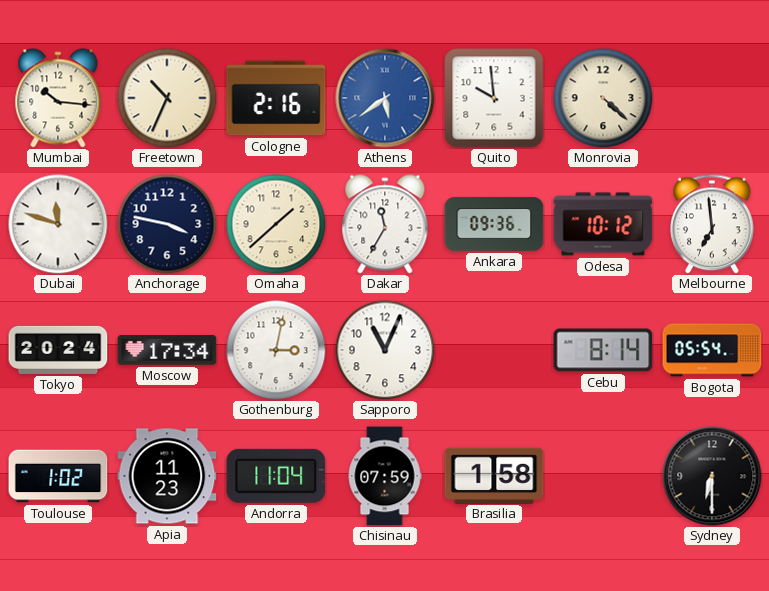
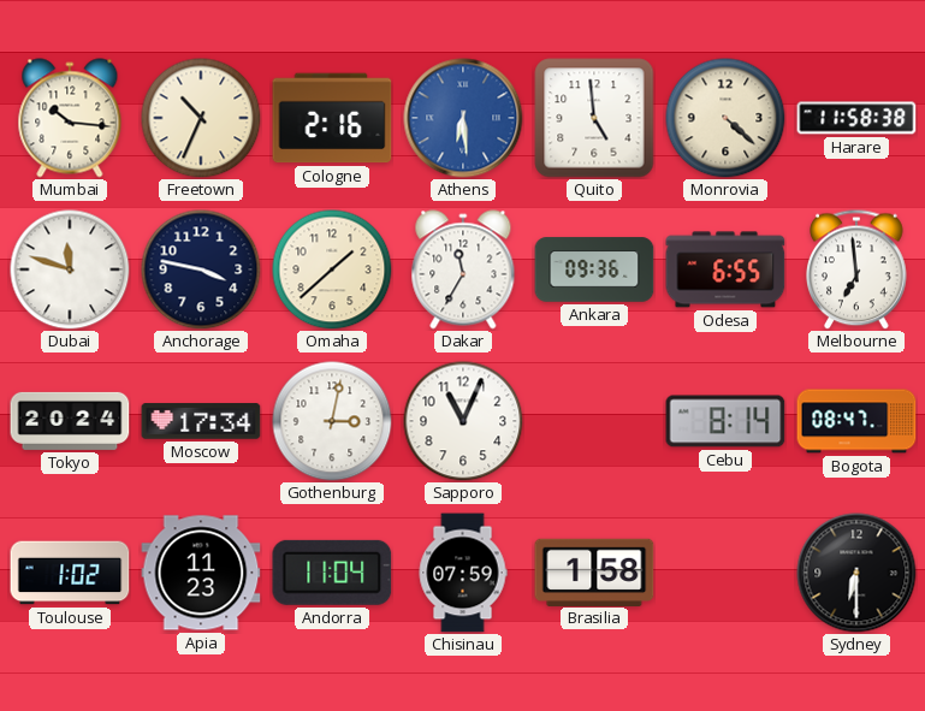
Athens: 5:39 -> 6:29
Quito: 9:59 -> 4:59
Harare: none -> 11:58
Odesa: 10:12 -> 6:55
Bogota: 05:54 -> 08:47
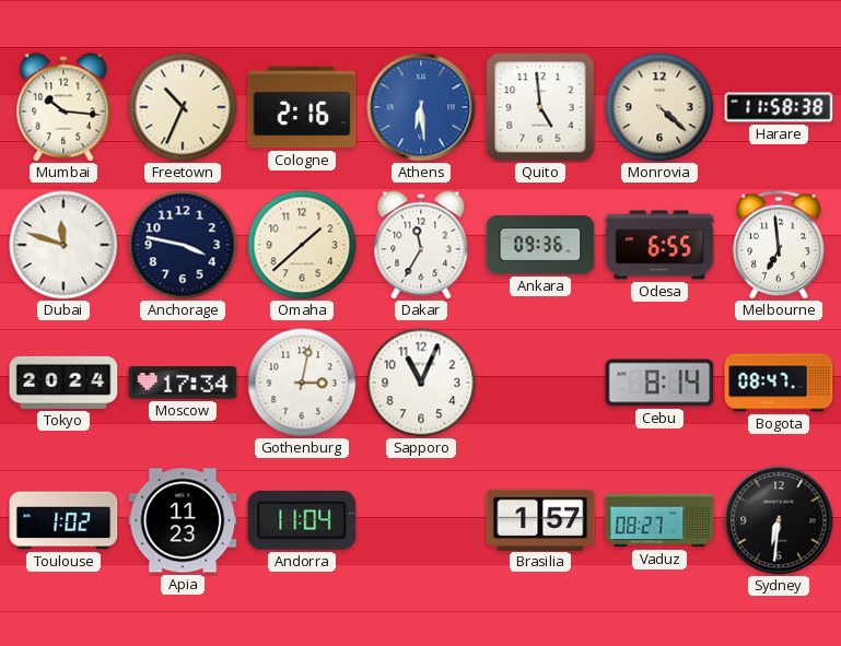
Chisinau: 07:59 -> none
Brasilia: 1:58 -> 1:57
Vaduz: none -> 08:27
Sydney: 6:30 -> 6:31
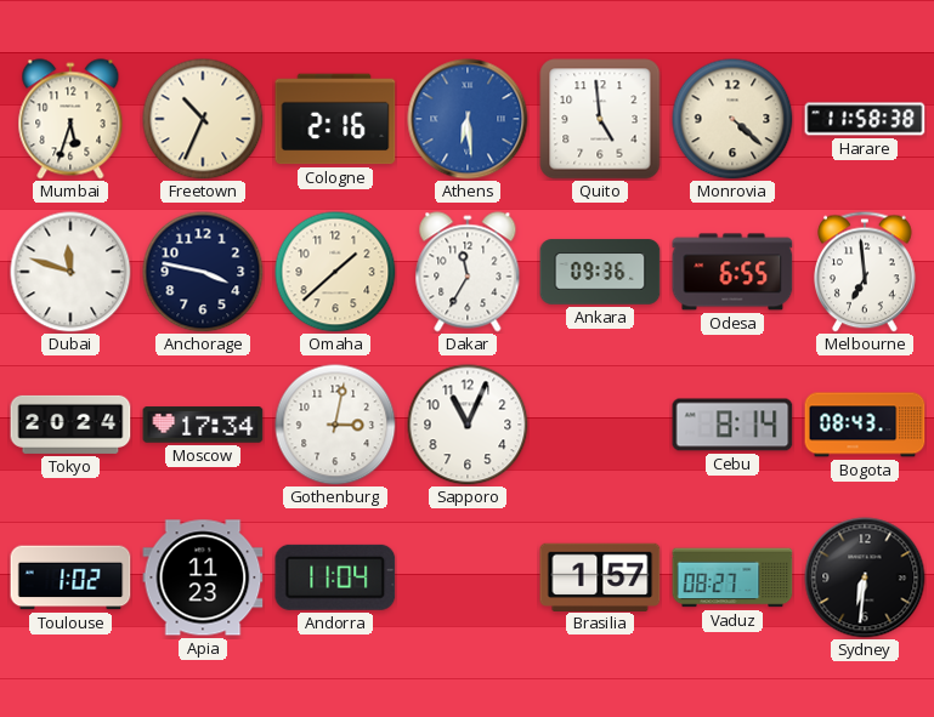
Mumbai: 10:16 -> 5:33
Bogota: 08:47 -> 08:43
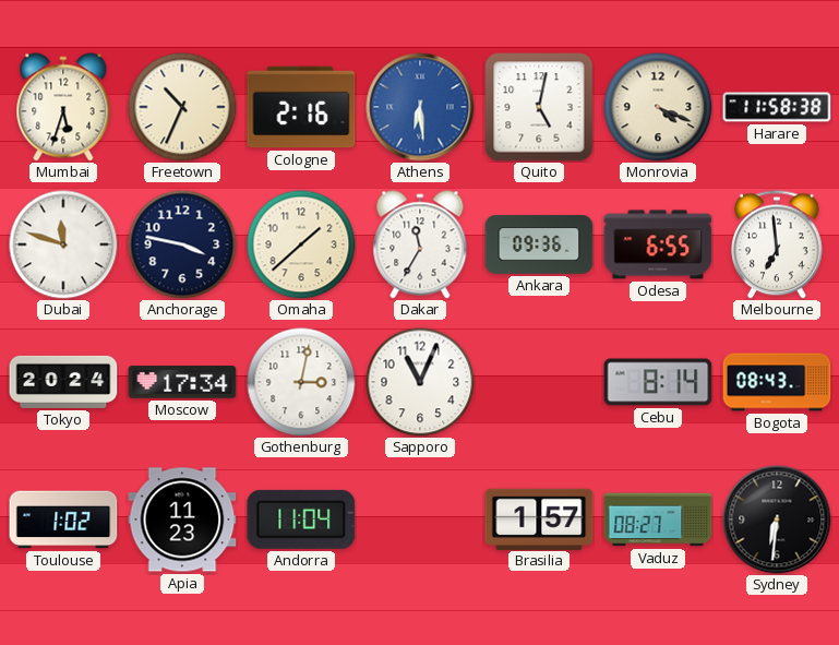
Quito: 4:59 -> 5:02
Monrovia: 4:22 -> 4:19
